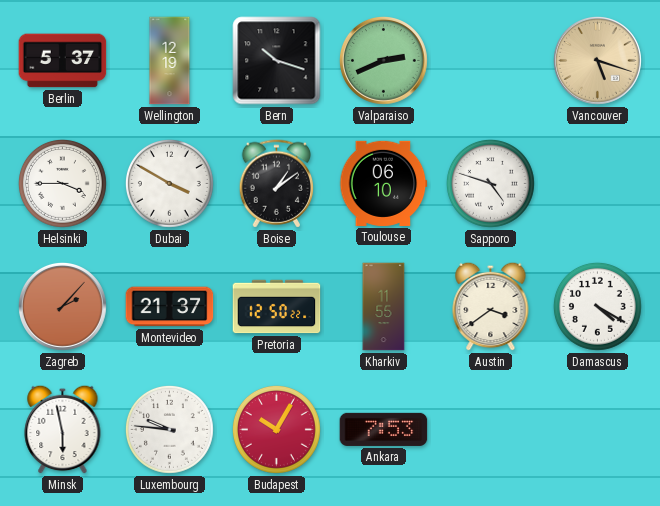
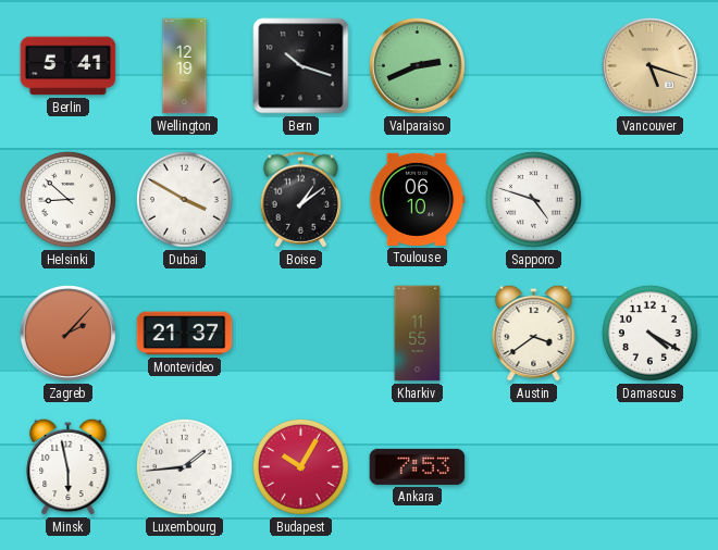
Berlin: 5:37 -> 5:41
Helsinki: 3:45 -> 8:52
Pretoria: 12:50 -> none
Luxembourg: 9:46 -> 1:44
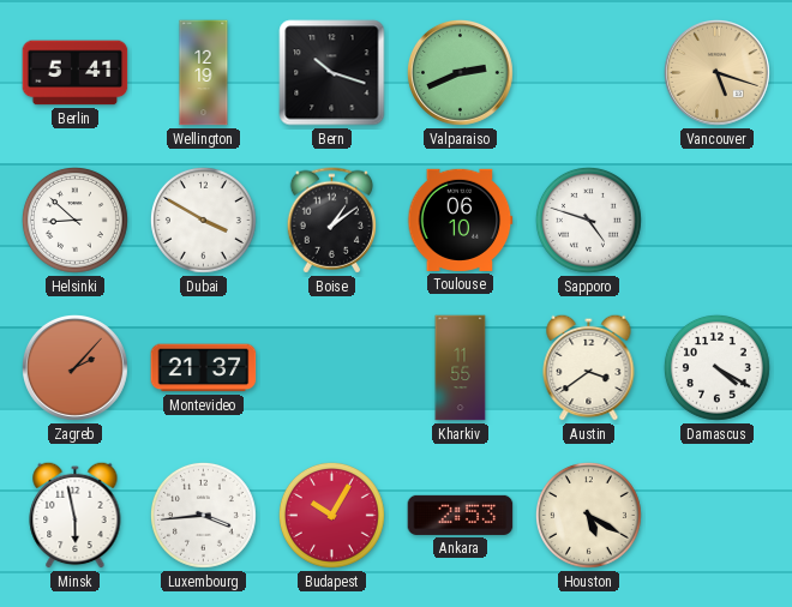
Luxembourg: 1:44 -> 3:44
Ankara: 7:53 -> 2:53
Houston: none -> 5:20
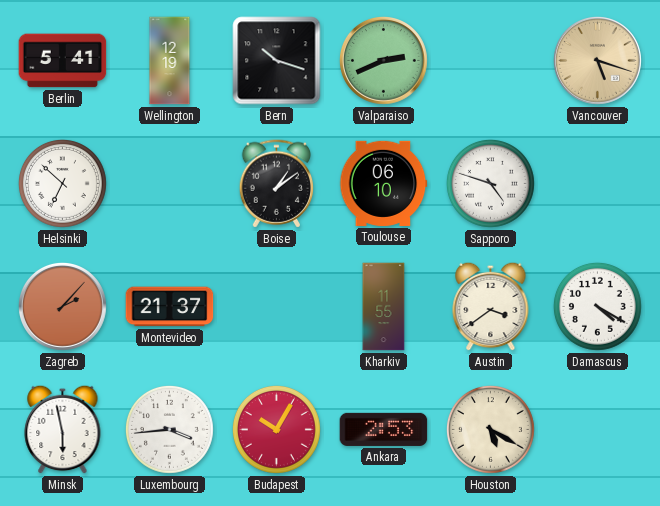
Helsinki: 8:52 -> 6:52
Dubai: 3:50 -> none
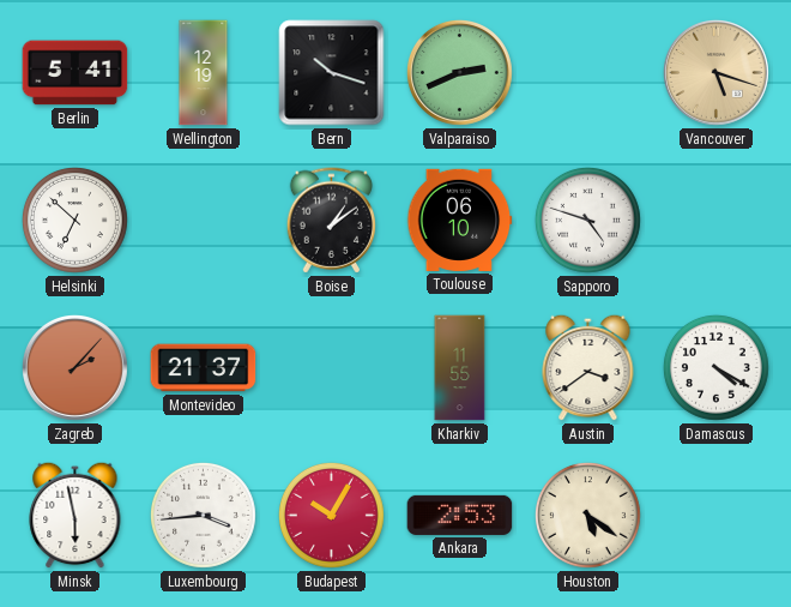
Houston: 5:20 -> 5:21
